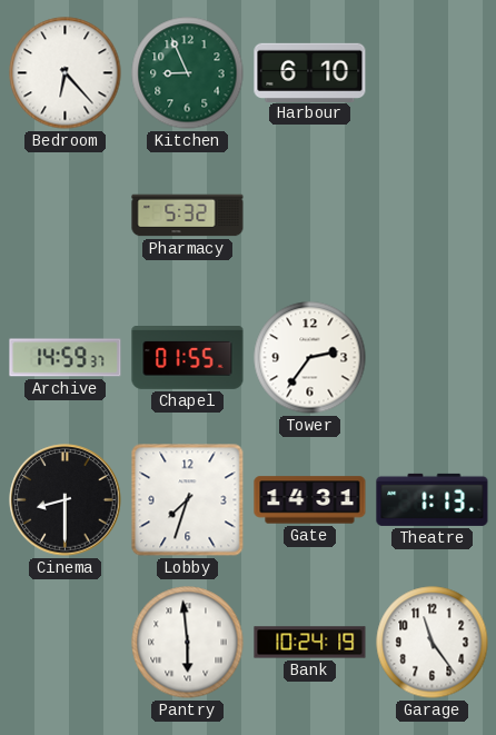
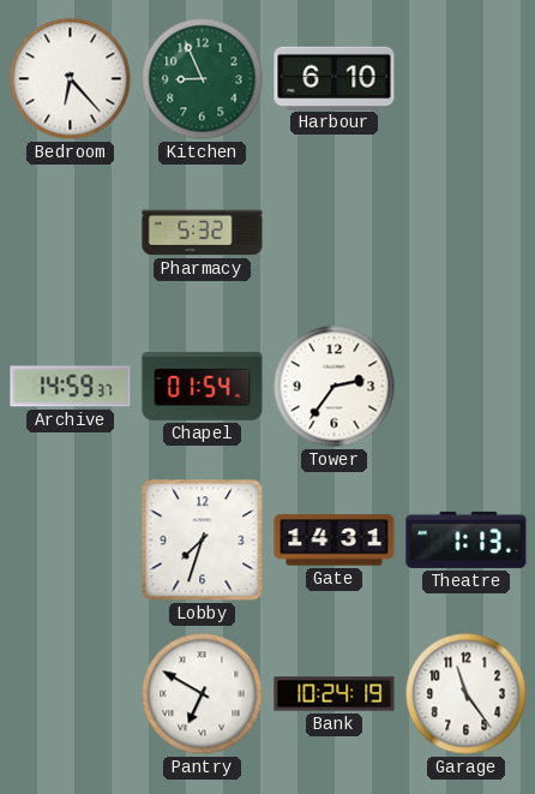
Chapel: 01:55 -> 01:54
Cinema: 8:30 -> none
Pantry: 5:59 -> 6:50
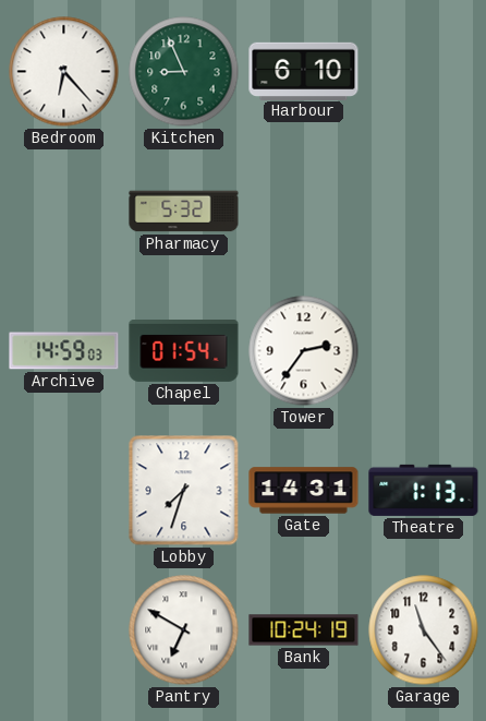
Archive: 14:59:37 -> 14:59:03
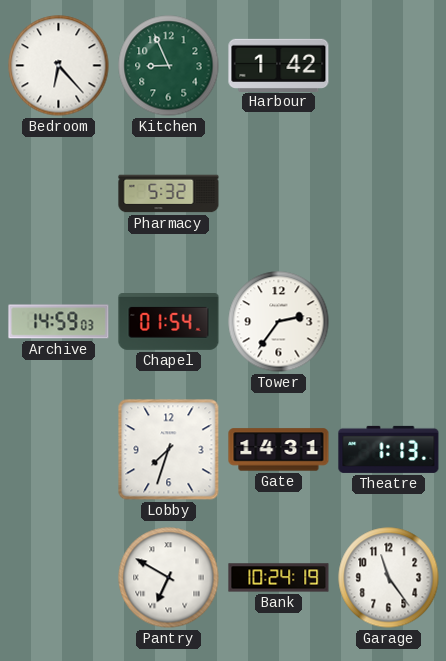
Harbour: 6:10 -> 1:42
